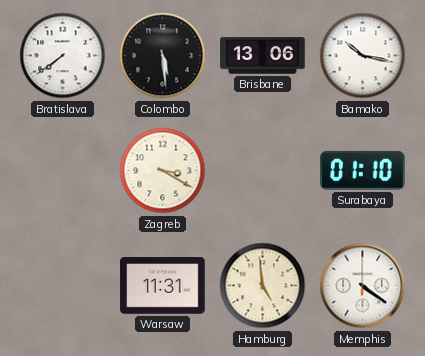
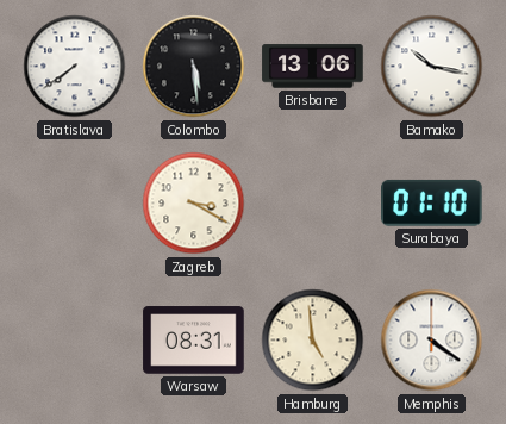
Warsaw: 11:31 -> 08:31
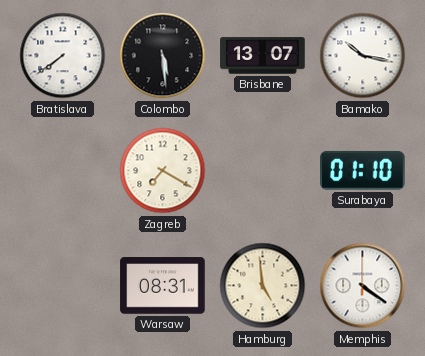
Brisbane: 13:06 -> 13:07
Zagreb: 3:20 -> 7:20
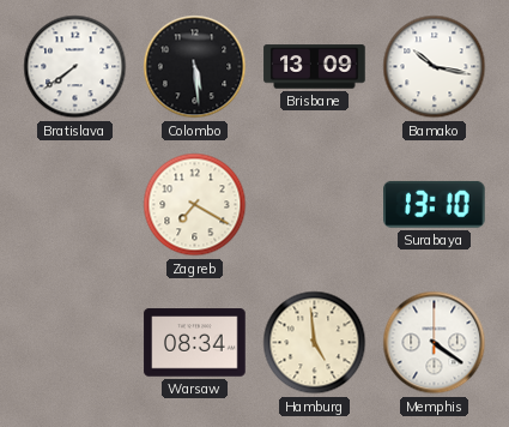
Brisbane: 13:07 -> 13:09
Surabaya: 01:10 -> 13:10
Warsaw: 08:31 -> 08:34
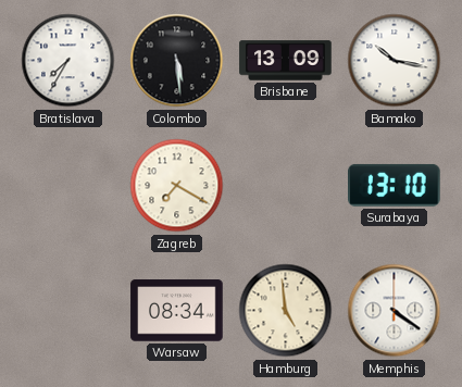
Bratislava: 7:39 -> 7:35
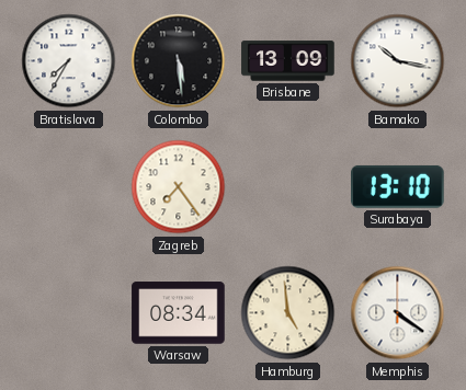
Zagreb: 7:20 -> 7:24
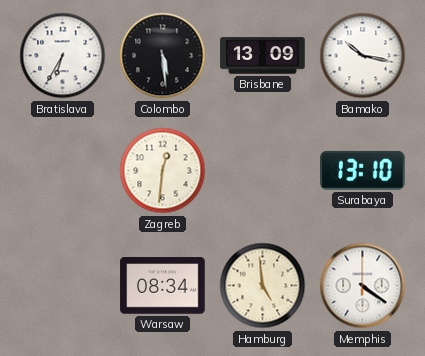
Bratislava: 7:35 -> 6:35
Zagreb: 7:24 -> 12:31
